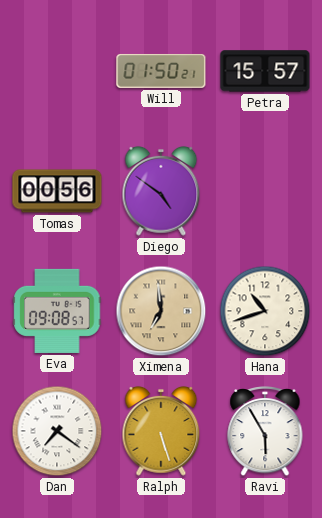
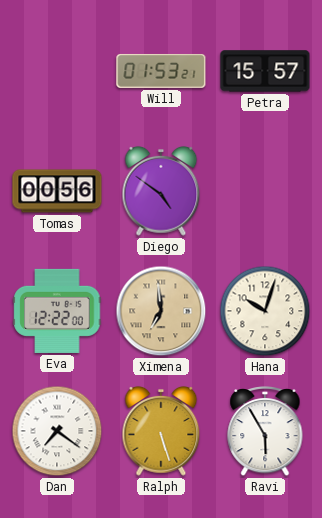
Will: 01:50 -> 01:53
Eva: 09:08 -> 12:22
Hana: 10:42 -> 10:03
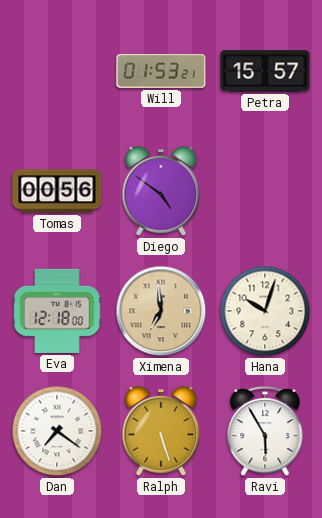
Eva: 12:22 -> 12:18
